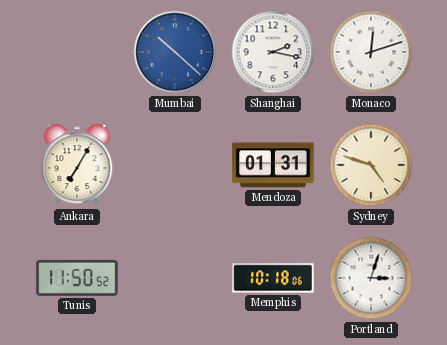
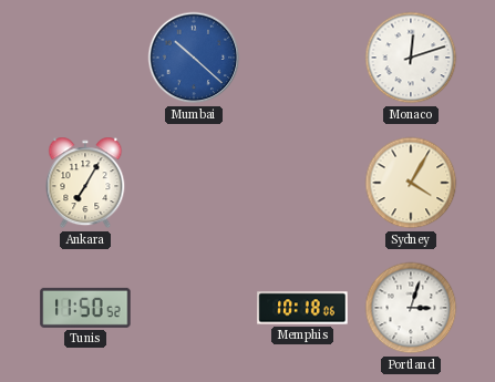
Shanghai: 2:17 -> none
Mendoza: 01:31 -> none
Sydney: 4:48 -> 4:05
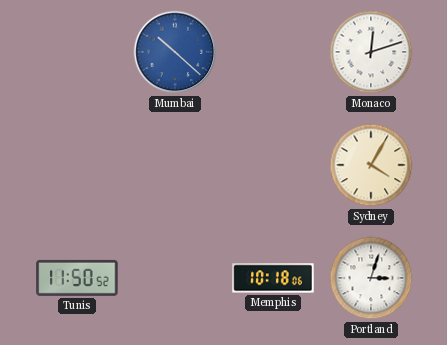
Ankara: 7:05 -> none
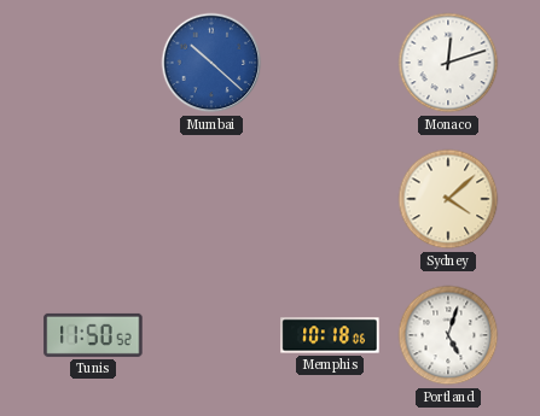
Sydney: 4:05 -> 4:08
Portland: 3:03 -> 5:03
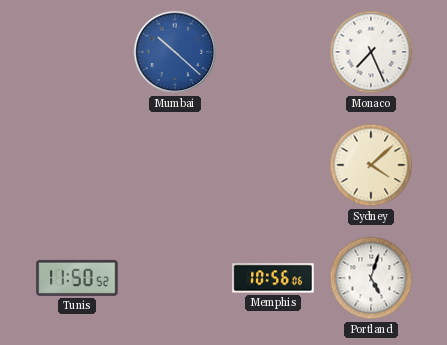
Monaco: 12:12 -> 7:26
Memphis: 10:18 -> 10:56
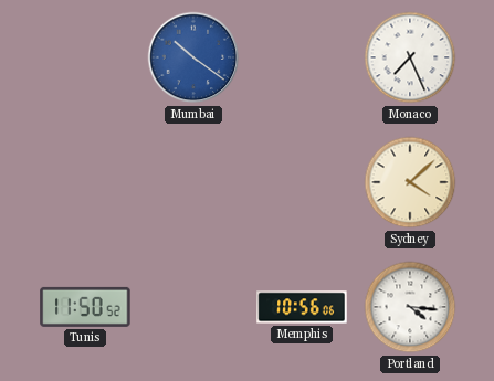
Mumbai: 10:22 -> 10:21
Portland: 5:03 -> 4:16
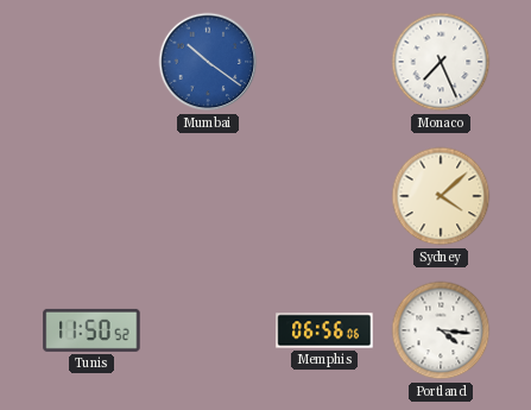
Memphis: 10:56 -> 06:56
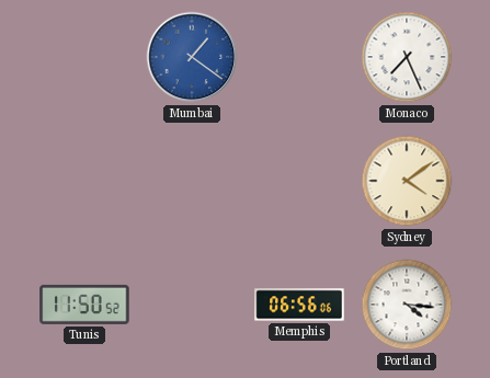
Mumbai: 10:21 -> 1:21
Sydney: 4:08 -> 4:09
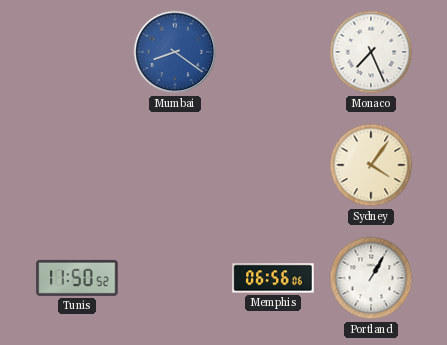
Mumbai: 1:21 -> 8:21
Sydney: 4:09 -> 4:06
Portland: 4:16 -> 1:05
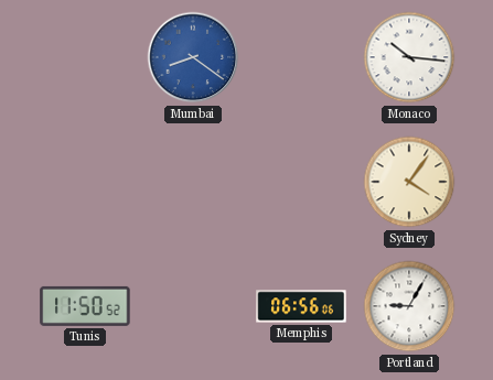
Monaco: 7:26 -> 10:16
Portland: 1:05 -> 9:05
